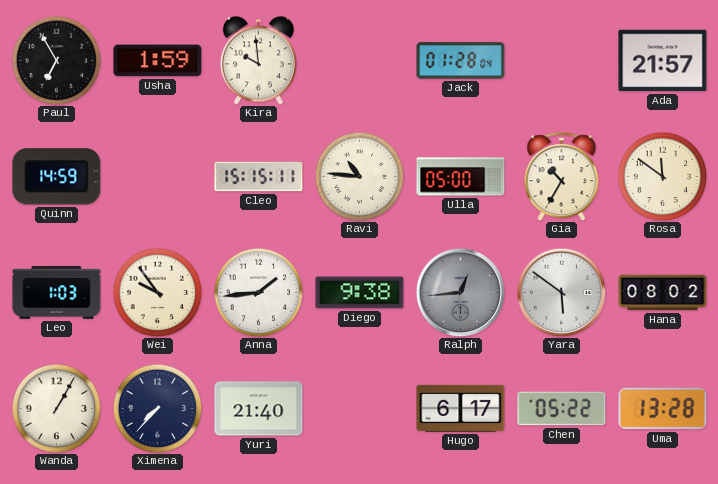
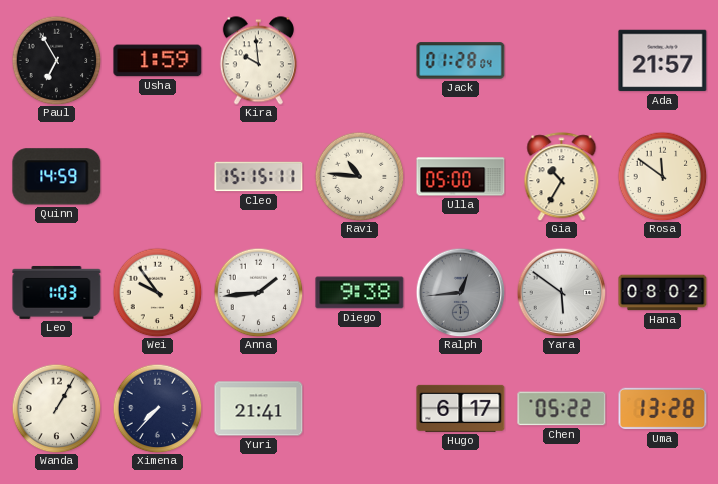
Yuri: 21:40 -> 21:41
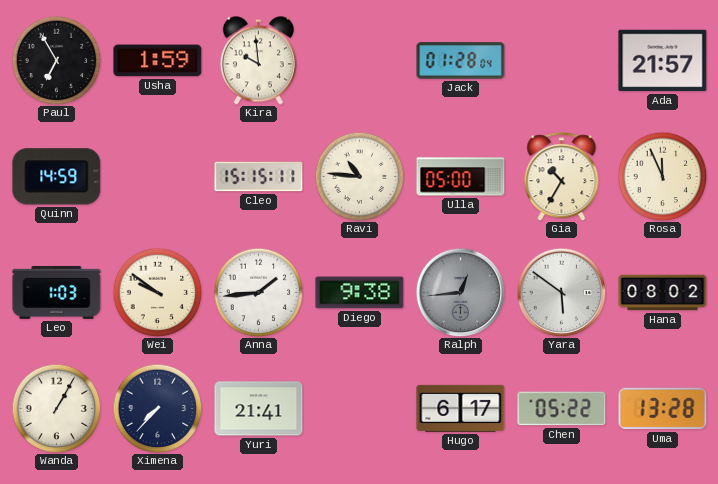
Rosa: 11:51 -> 11:56
Wei: 9:54 -> 9:51
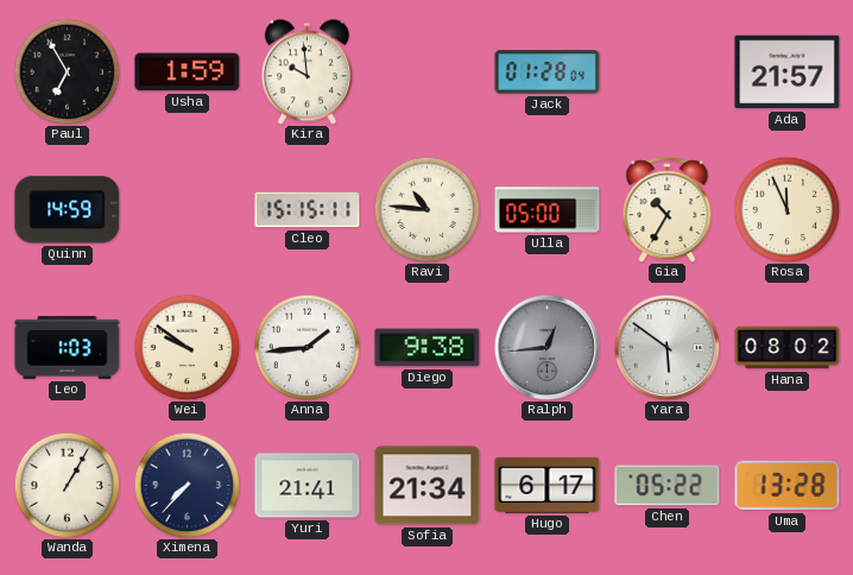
Sofia: none -> 21:34
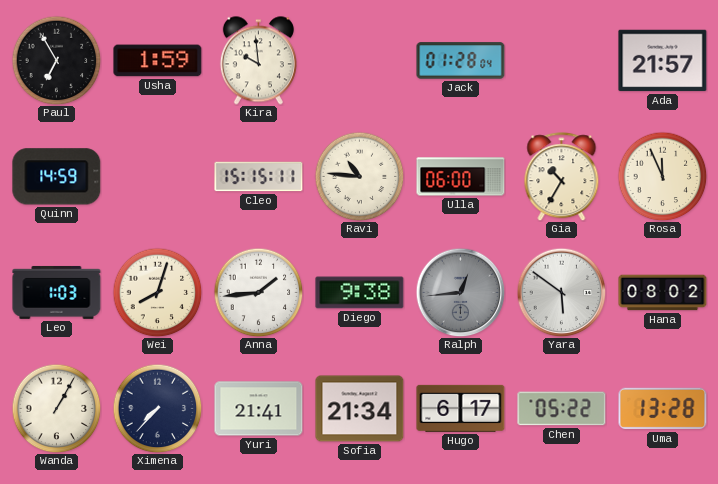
Ulla: 05:00 -> 06:00
Wei: 9:51 -> 8:03
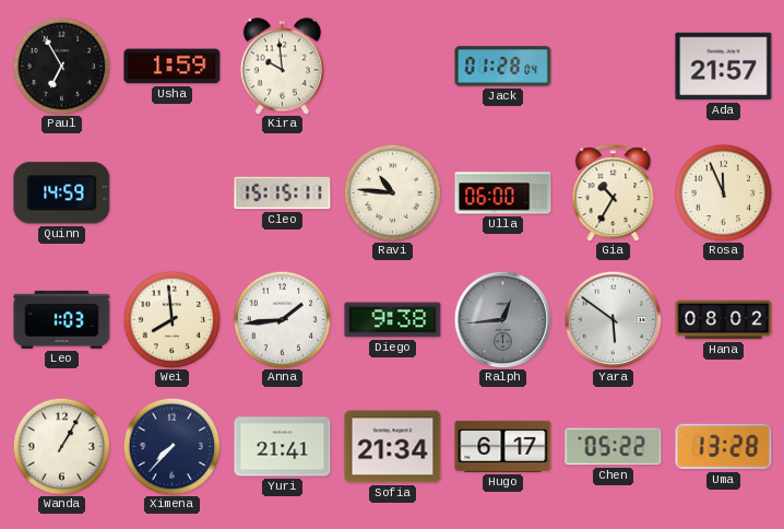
Wei: 8:03 -> 7:59
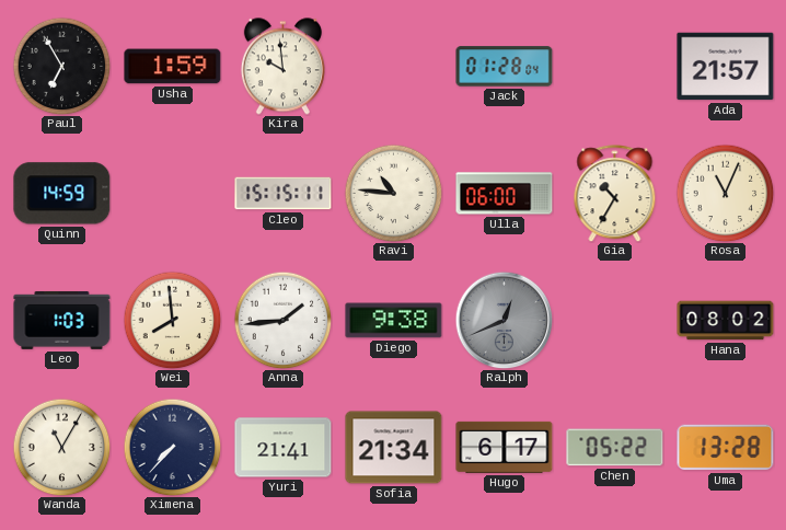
Rosa: 11:56 -> 11:04
Ralph: 12:44 -> 12:41
Yara: 5:51 -> none
Wanda: 1:05 -> 11:05
